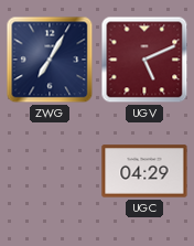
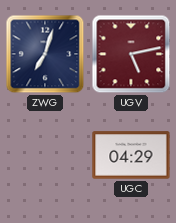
ZWG: 7:05 -> 7:03
UGV: 5:11 -> 5:13
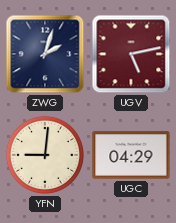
ZWG: 7:03 -> 2:03
YFN: none -> 9:01
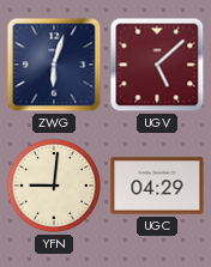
ZWG: 2:03 -> 6:03
UGV: 5:13 -> 5:08
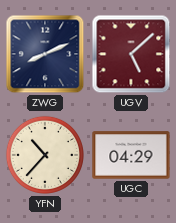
ZWG: 6:03 -> 8:11
YFN: 9:01 -> 10:37
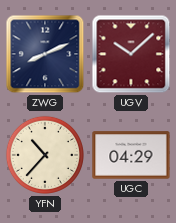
UGV: 5:08 -> 10:08
